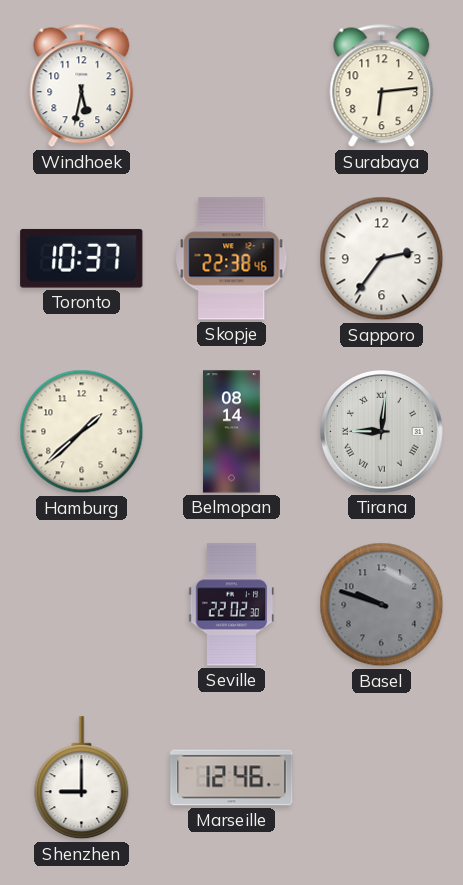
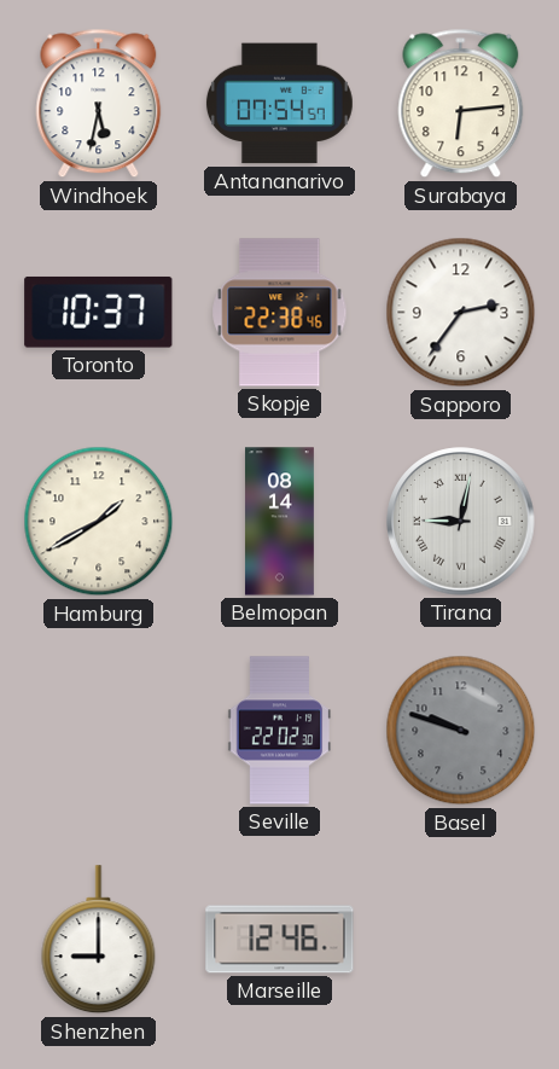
Antananarivo: none -> 07:54
Hamburg: 1:38 -> 1:40
Tirana: 9:01 -> 9:02
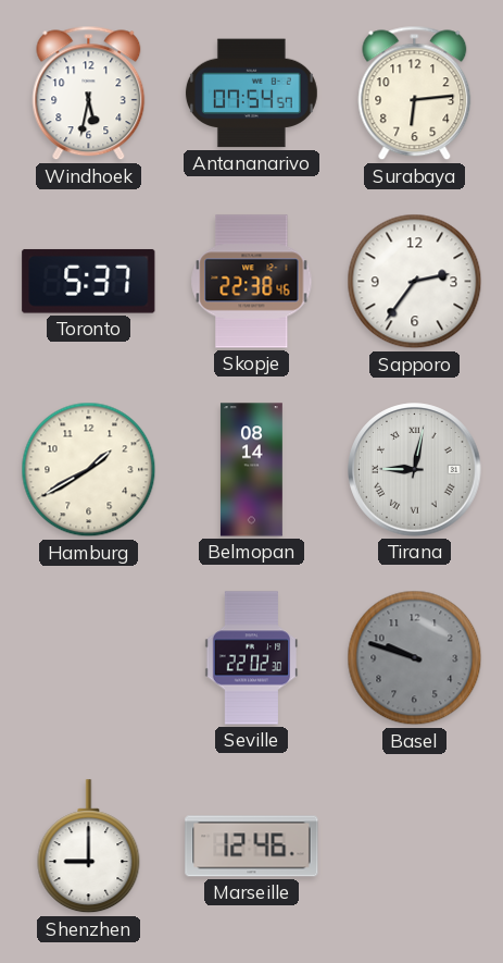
Toronto: 10:37 -> 5:37
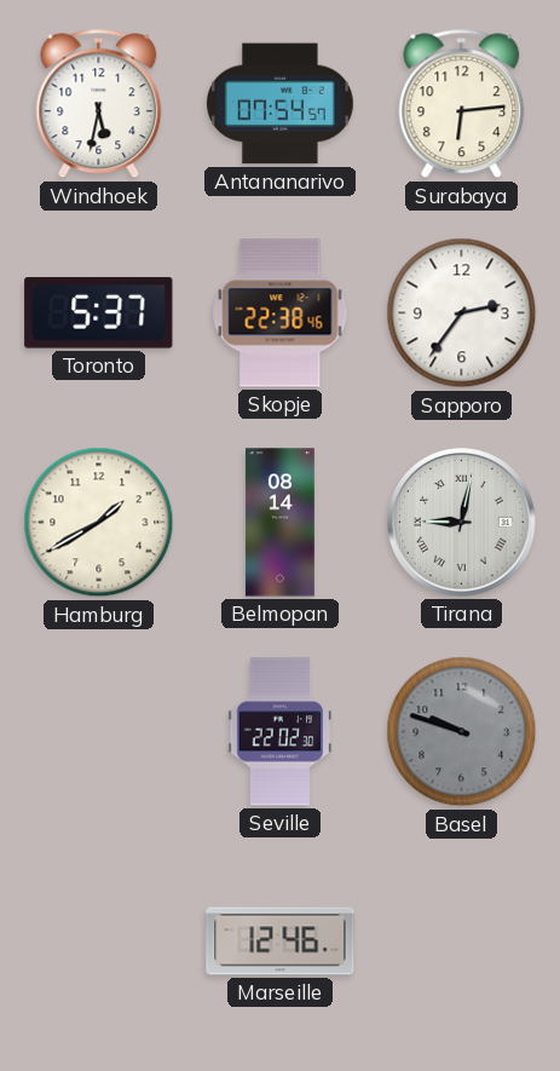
Shenzhen: 9:00 -> none
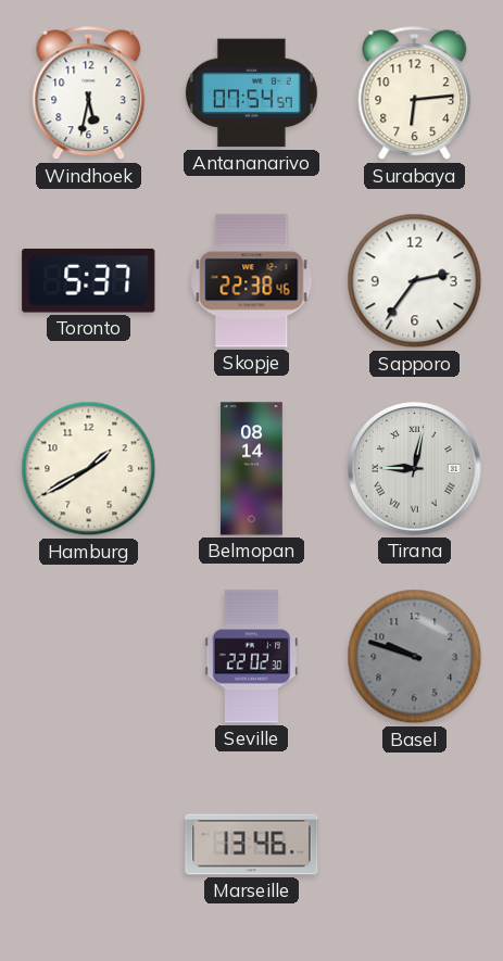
Marseille: 12:46 -> 13:46
